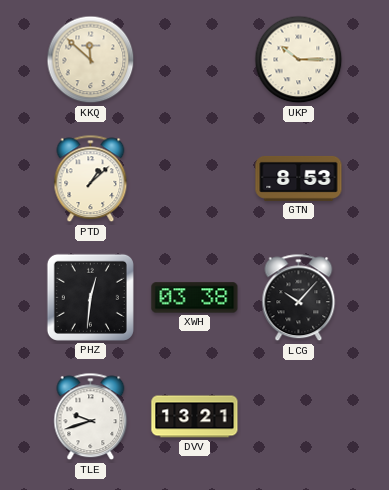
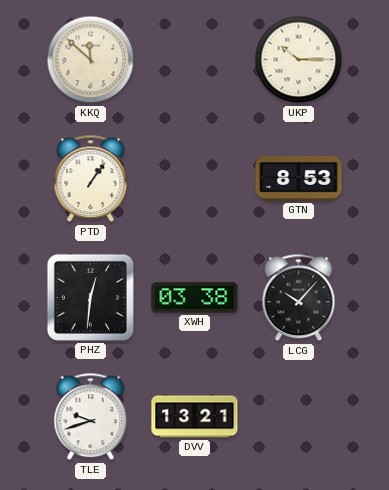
PTD: 1:08 -> 1:06
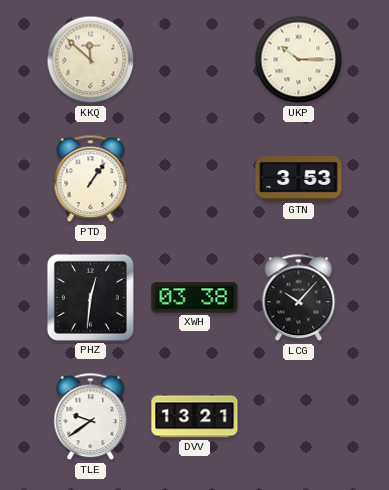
GTN: 8:53 -> 3:53
TLE: 9:42 -> 9:39
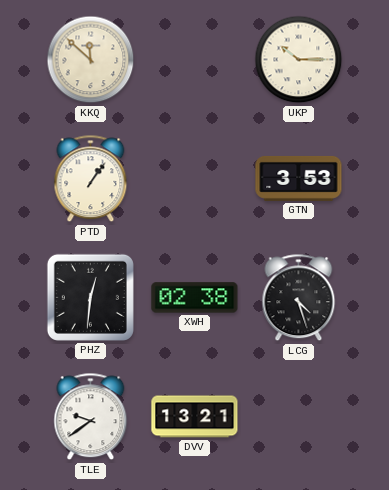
XWH: 03:38 -> 02:38
LCG: 10:07 -> 4:27
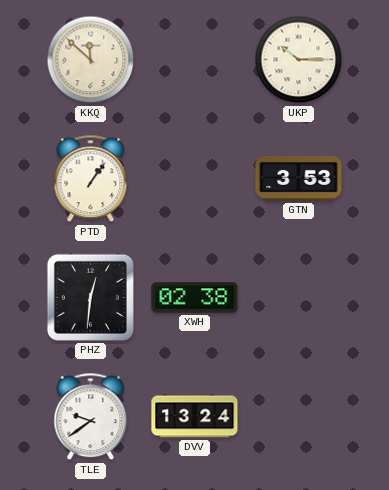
LCG: 4:27 -> none
DVV: 13:21 -> 13:24
